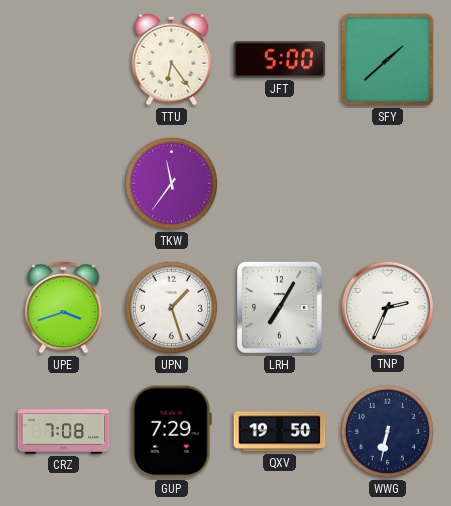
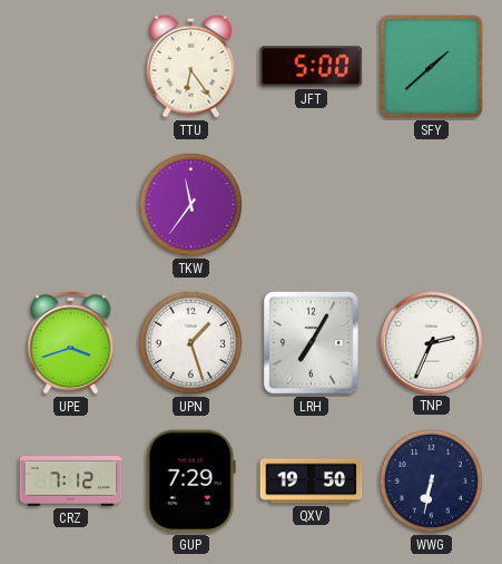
CRZ: 7:08 -> 7:12
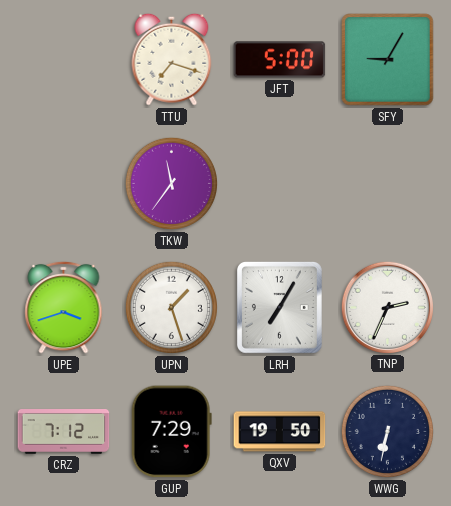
TTU: 6:24 -> 7:18
SFY: 1:38 -> 9:05
